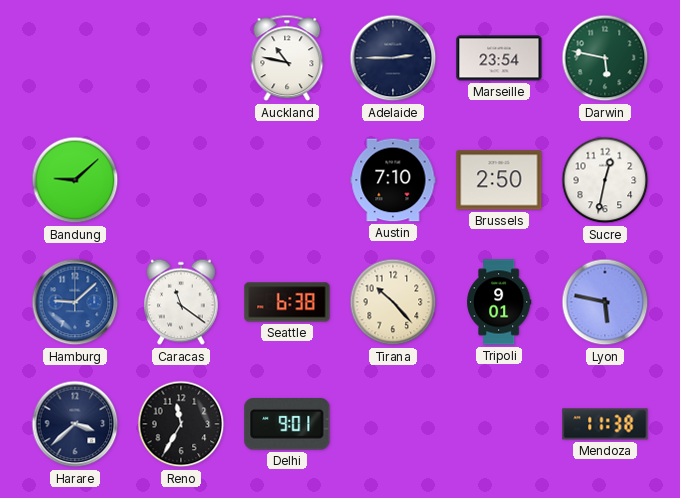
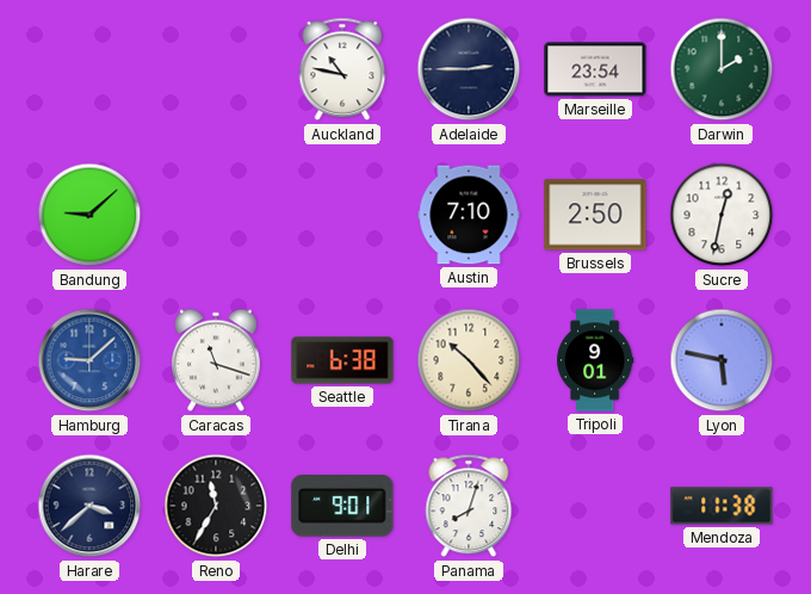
Darwin: 5:47 -> 2:00
Caracas: 11:21 -> 11:18
Panama: none -> 8:03
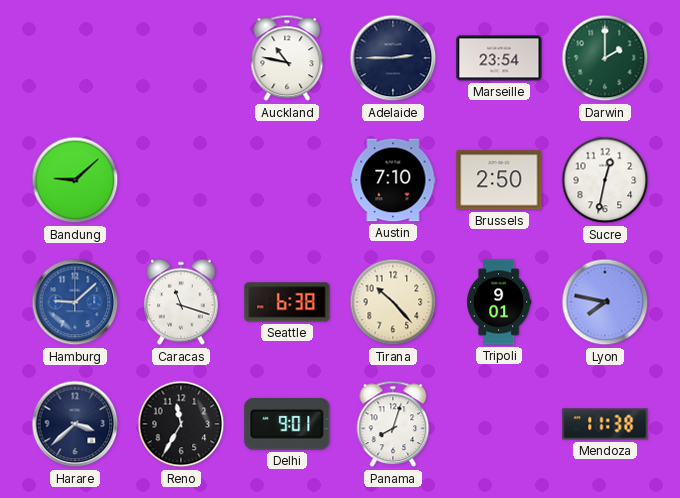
Lyon: 5:47 -> 7:47
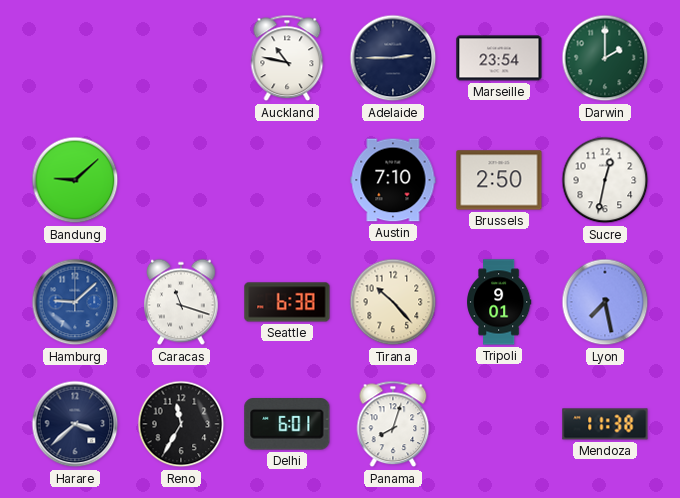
Lyon: 7:47 -> 7:28
Delhi: 9:01 -> 6:01
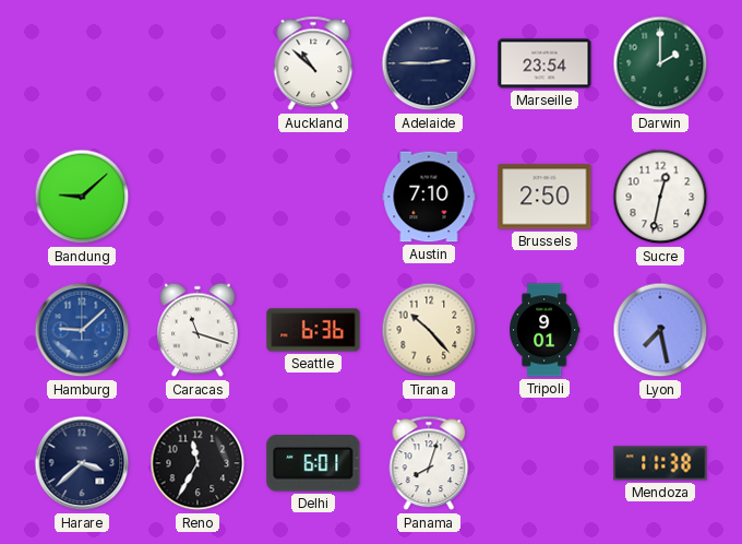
Auckland: 10:47 -> 10:52
Seattle: 6:38 -> 6:36
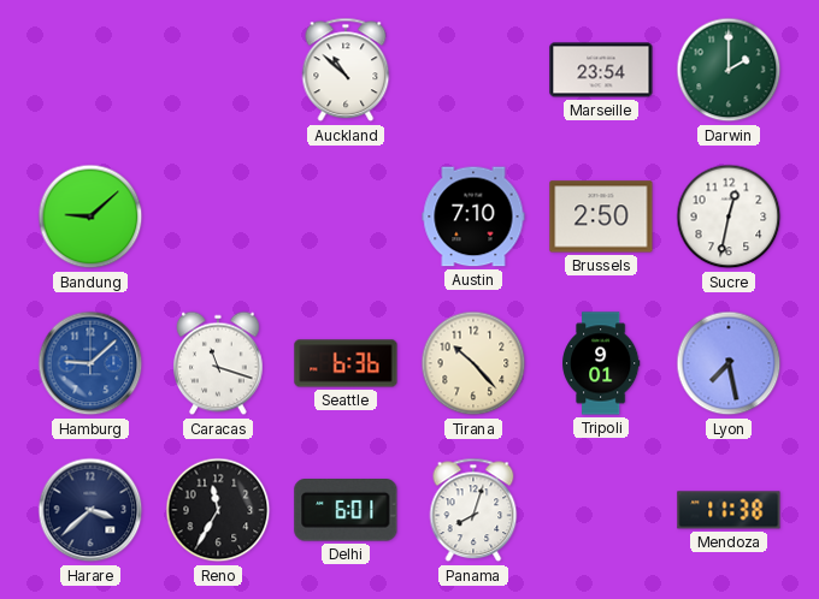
Adelaide: 2:45 -> none
